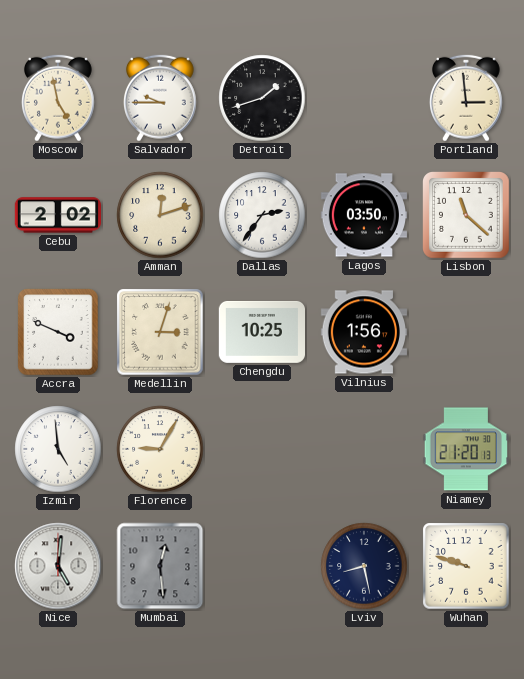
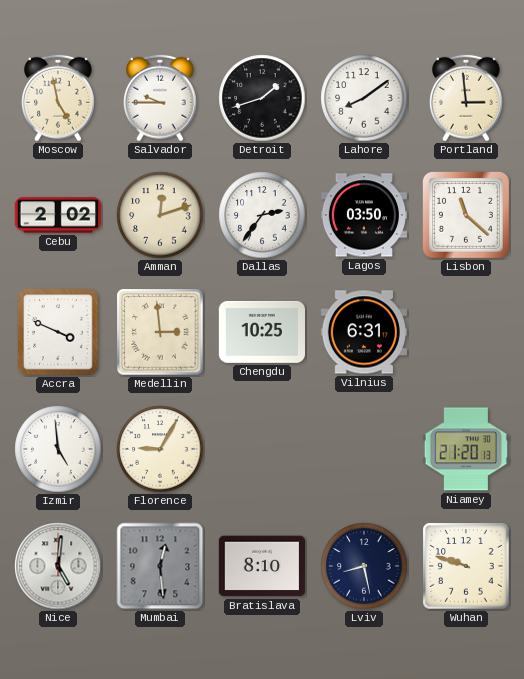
Lahore: none -> 8:09
Medellin: 3:03 -> 2:59
Vilnius: 1:56 -> 6:31
Bratislava: none -> 8:10
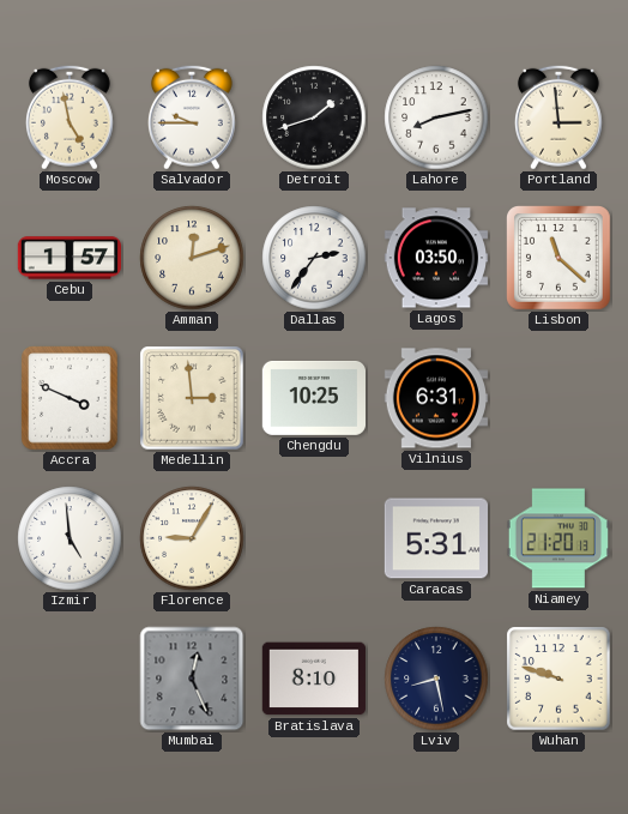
Lahore: 8:09 -> 8:13
Cebu: 2:02 -> 1:57
Caracas: none -> 5:31
Nice: 5:01 -> none
Mumbai: 12:29 -> 12:26
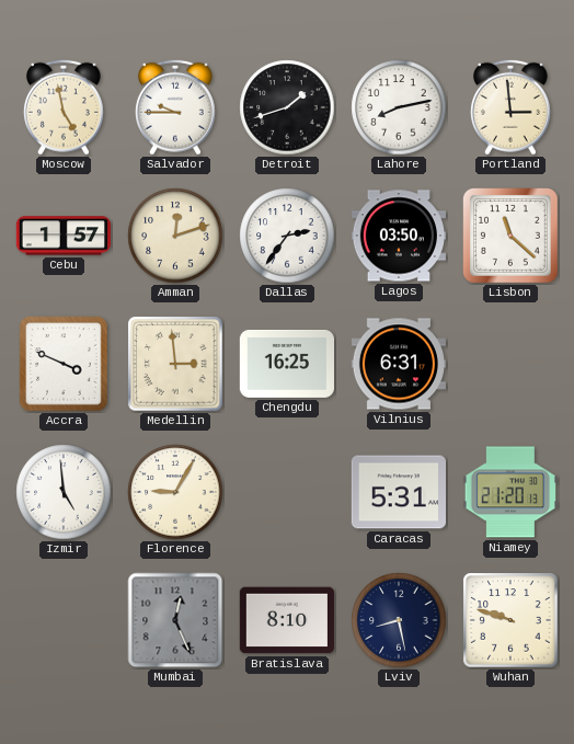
Chengdu: 10:25 -> 16:25
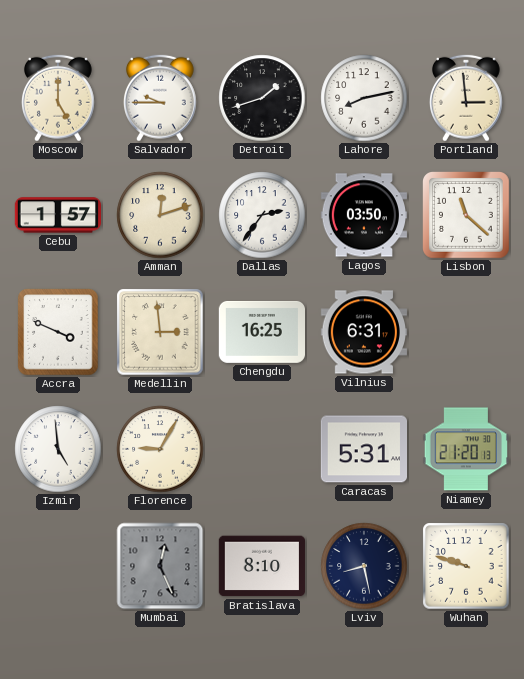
Moscow: 4:58 -> 5:00
